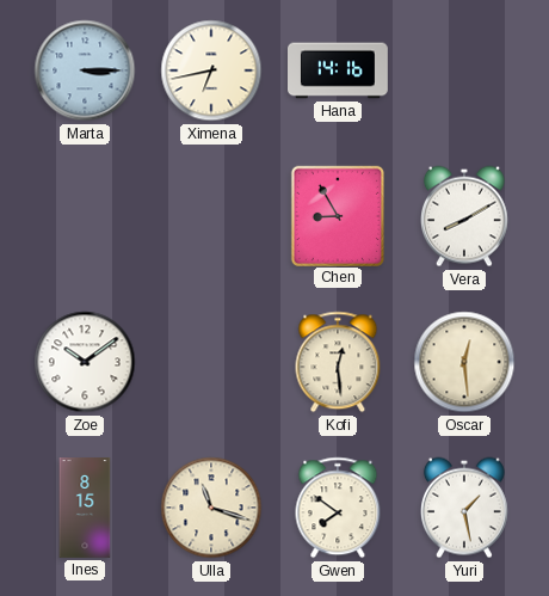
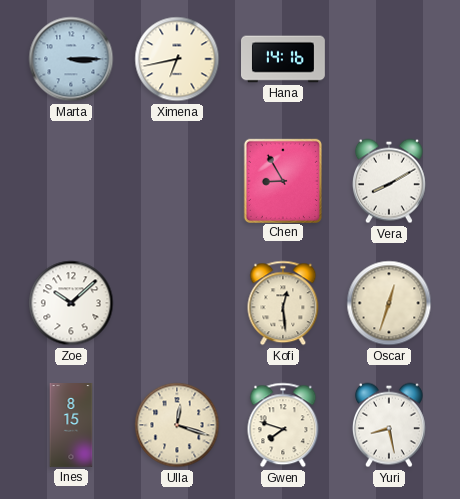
Zoe: 10:09 -> 10:08
Oscar: 12:29 -> 12:33
Ulla: 11:18 -> 12:18
Gwen: 7:51 -> 7:48
Yuri: 1:28 -> 8:28
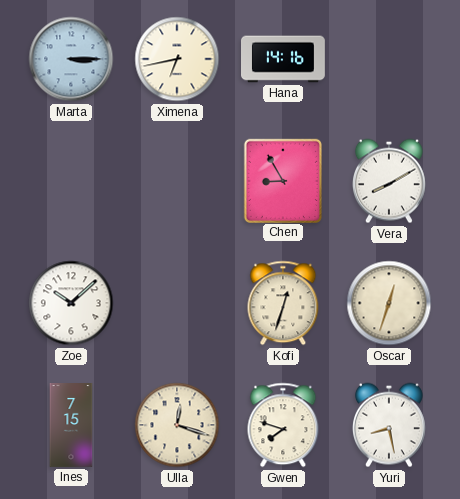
Kofi: 12:29 -> 12:33
Ines: 8:15 -> 7:15
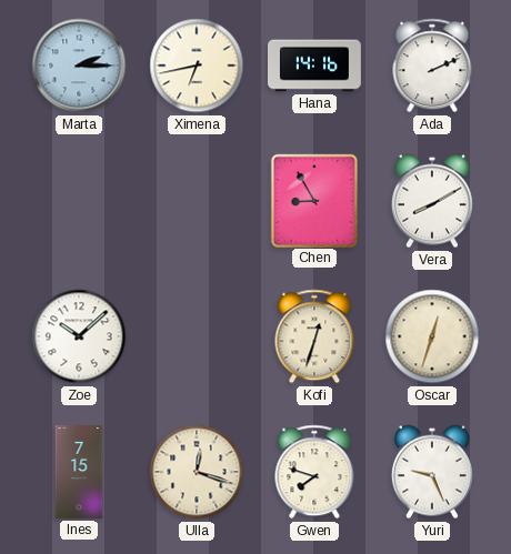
Marta: 3:15 -> 2:15
Ada: none -> 2:11
Yuri: 8:28 -> 9:26
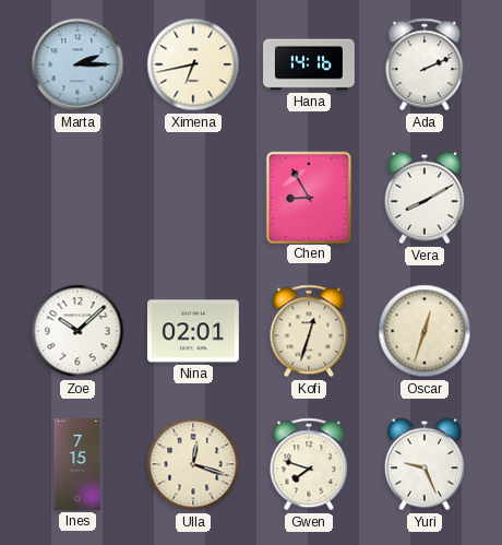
Nina: none -> 02:01
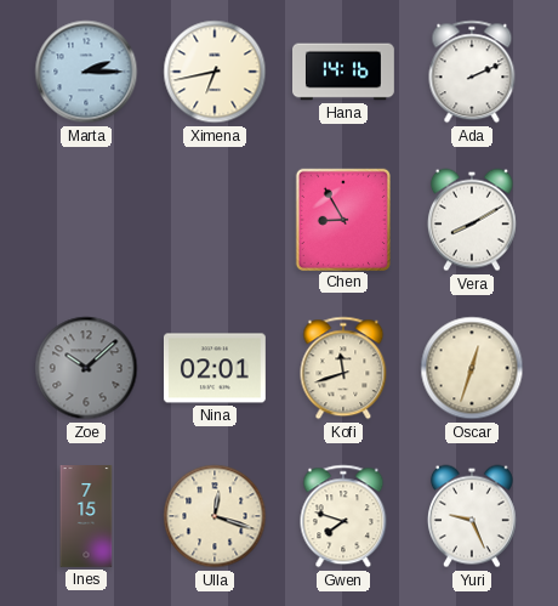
Zoe dial: white -> grey
Kofi: 12:33 -> 11:42
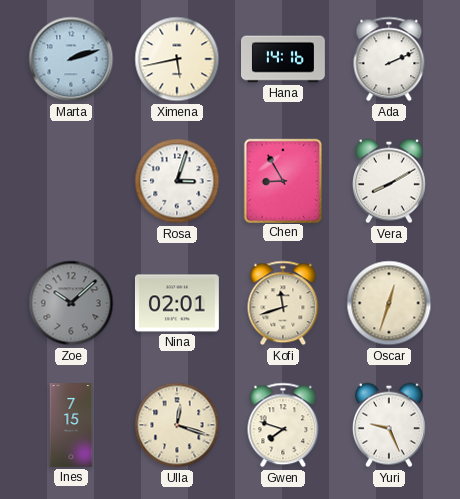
Marta: 2:15 -> 2:12
Ximena: 6:43 -> 5:43
Rosa: none -> 3:03
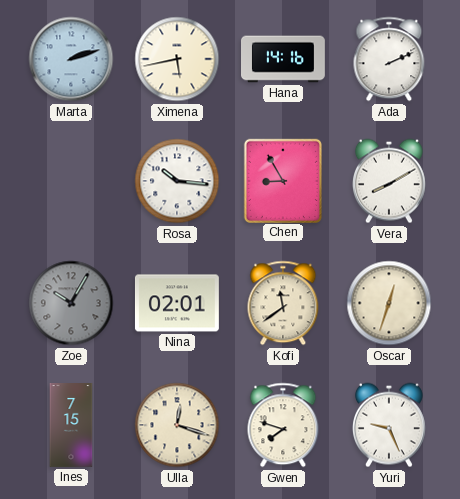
Rosa: 3:03 -> 10:16
Zoe: 10:08 -> 10:05
Kofi: 11:42 -> 11:39
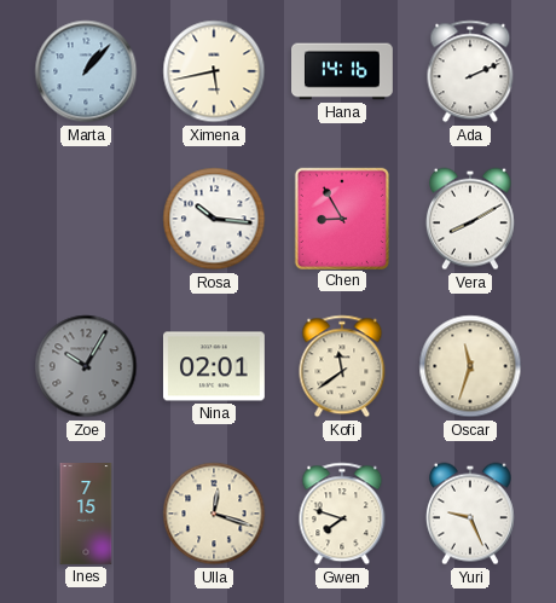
Marta: 2:12 -> 1:07
Oscar: 12:33 -> 11:33
